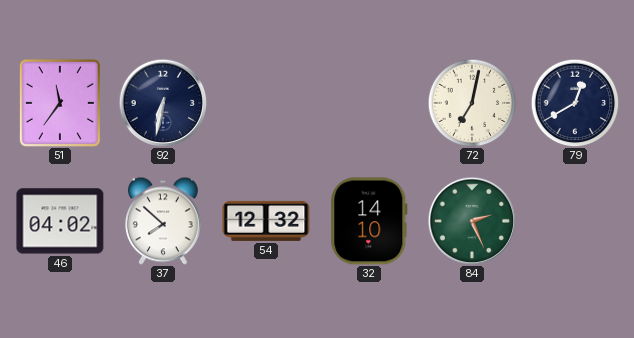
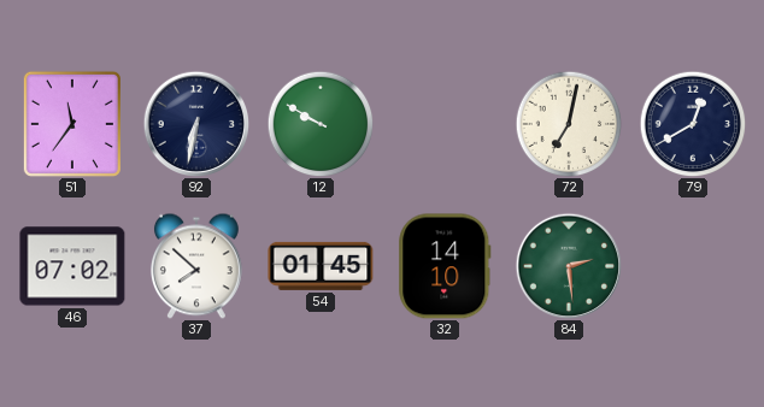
12: none -> 9:50
46: 04:02 -> 07:02
54: 12:32 -> 01:45
84: 2:26 -> 2:29
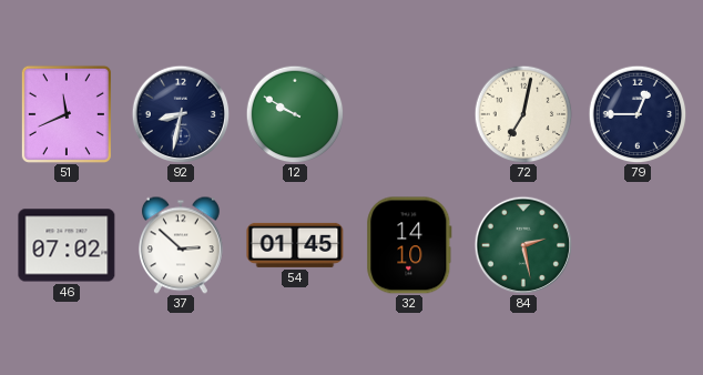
51: 11:36 -> 11:41
92: 6:32 -> 8:32
79: 12:40 -> 12:45
37: 7:52 -> 2:52
84: 2:29 -> 2:28
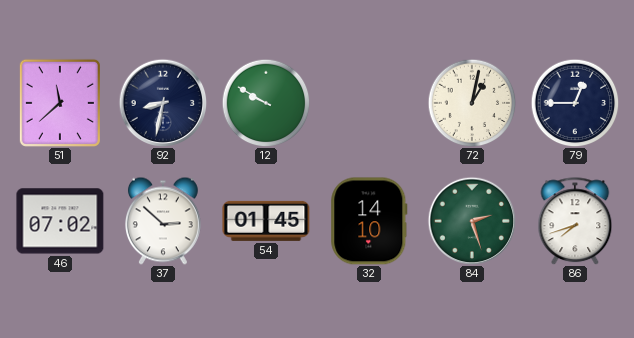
51: 11:41 -> 11:38
72: 7:02 -> 1:02
84: 2:28 -> 2:27
86: none -> 7:42
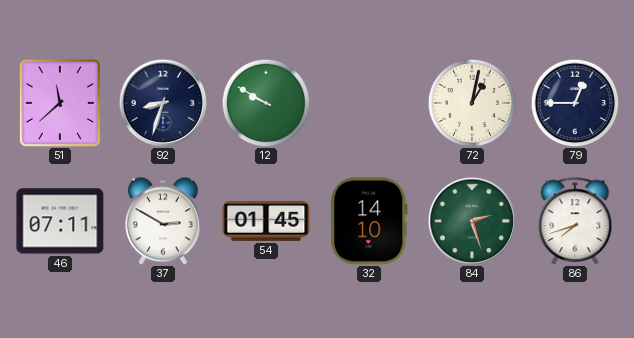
92: 8:32 -> 8:33
46: 07:02 -> 07:11
37: 2:52 -> 2:50
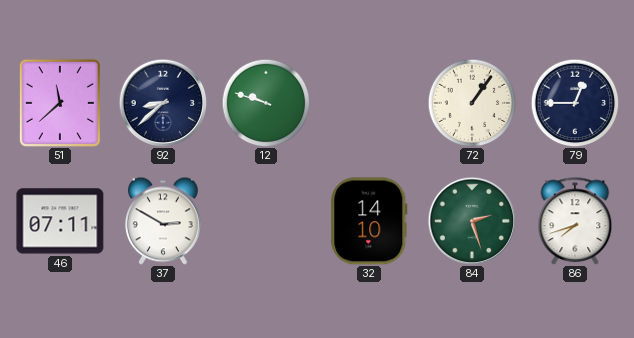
92: 8:33 -> 8:38
12: 9:50 -> 9:48
72: 1:02 -> 1:06
54: 01:45 -> none
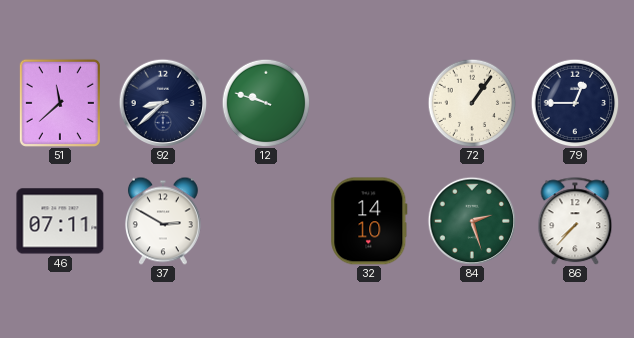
86: 7:42 -> 7:37
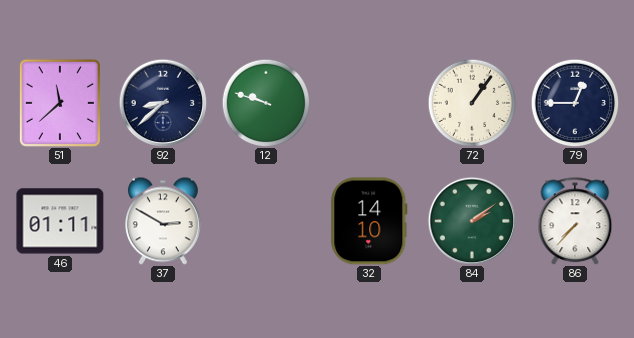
46: 07:11 -> 01:11
84: 2:27 -> 2:09
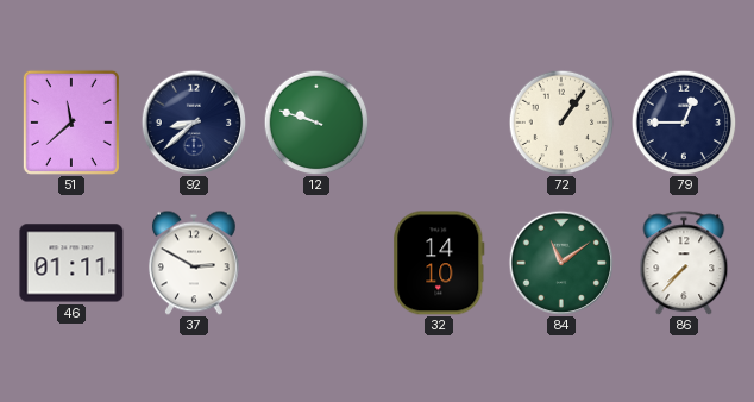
84: 2:09 -> 11:09
